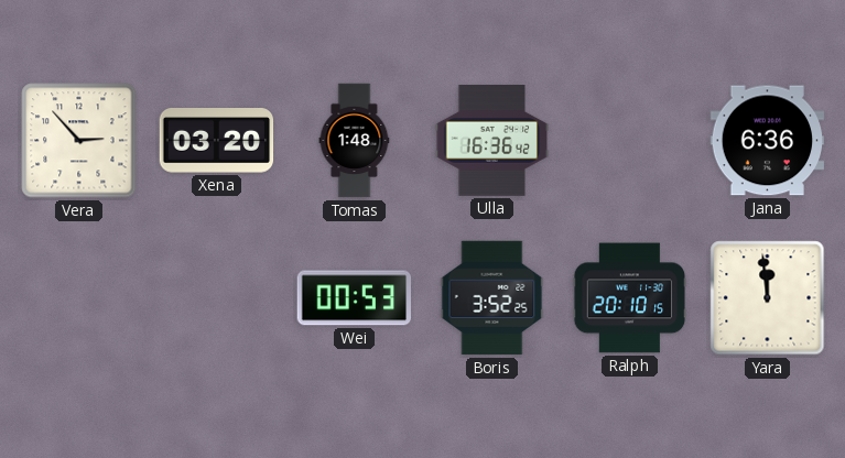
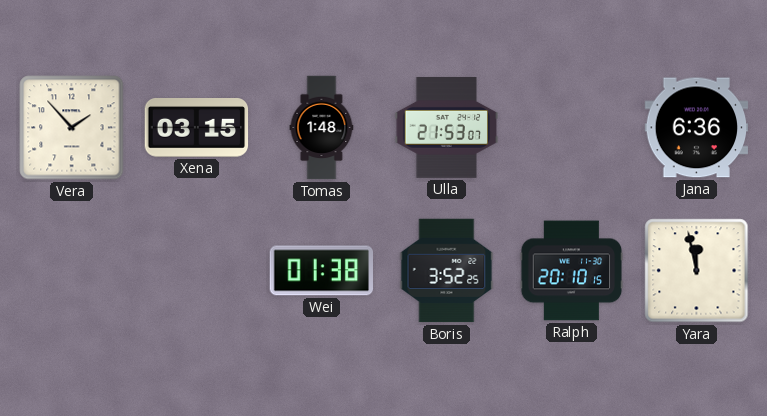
Vera: 2:53 -> 1:53
Xena: 03:20 -> 03:15
Ulla: 16:36 -> 21:53
Wei: 00:53 -> 01:38
Yara: 11:59 -> 11:58
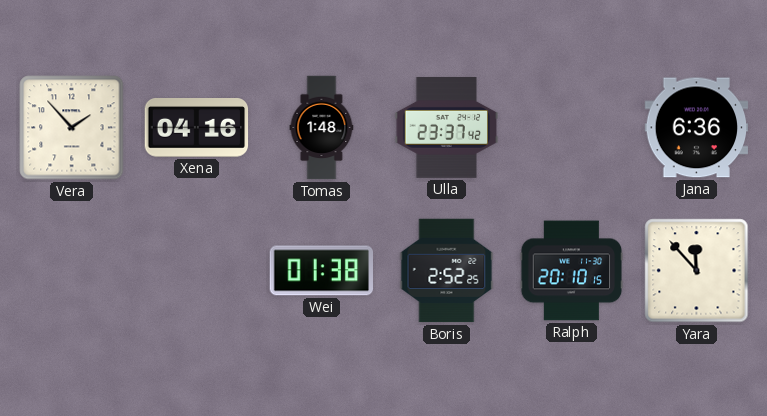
Xena: 03:15 -> 04:16
Ulla: 21:53 -> 23:37
Boris: 3:52 -> 2:52
Yara: 11:58 -> 11:53
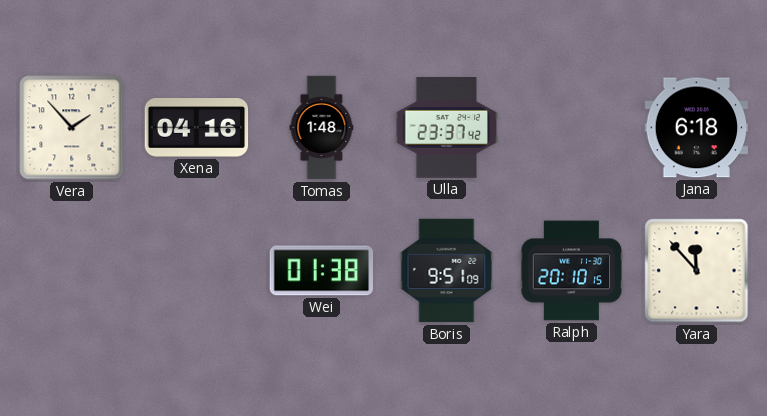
Jana: 6:36 -> 6:18
Boris: 2:52 -> 9:51
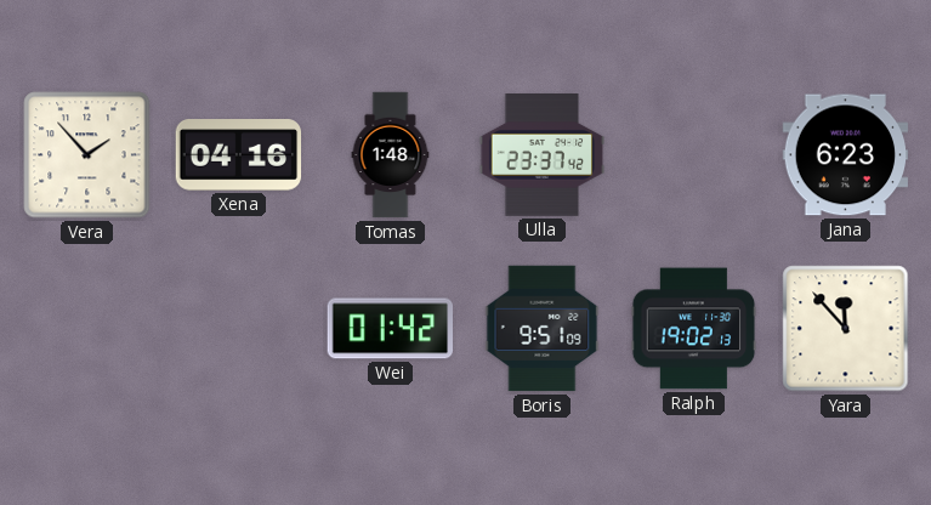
Jana: 6:18 -> 6:23
Wei: 01:38 -> 01:42
Ralph: 20:10 -> 19:02
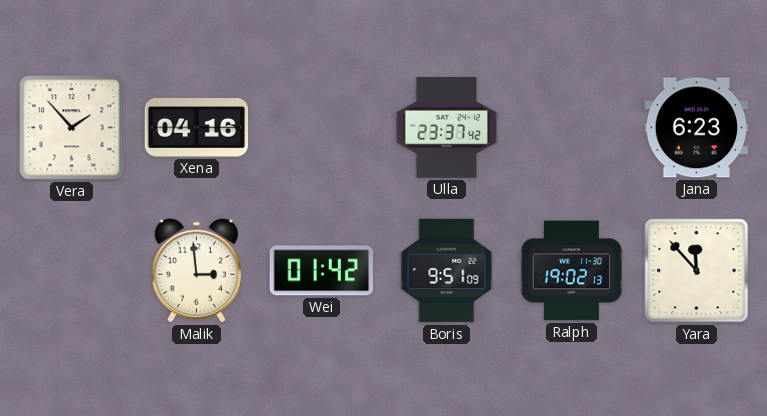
Tomas: 1:48 -> none
Malik: none -> 2:59
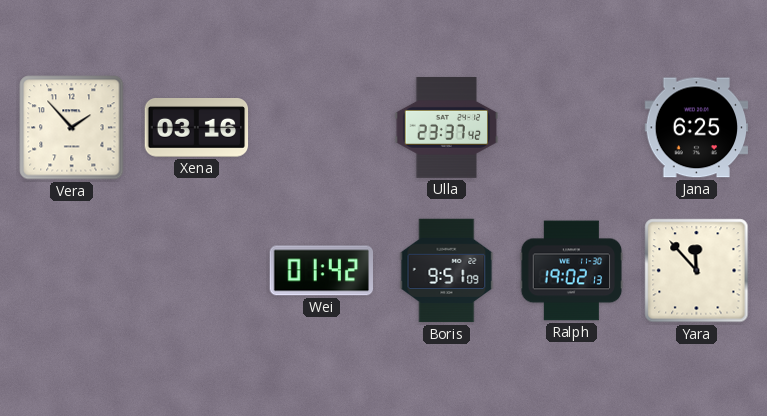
Xena: 04:16 -> 03:16
Jana: 6:23 -> 6:25
Malik: 2:59 -> none
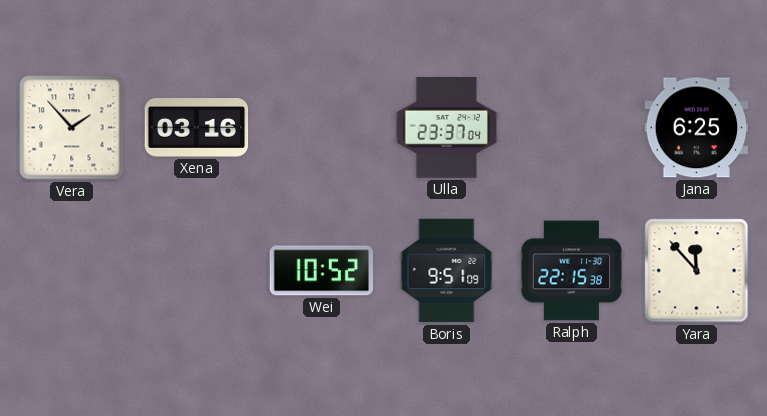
Ulla: 23:37:42 -> 23:37:04
Wei: 01:42 -> 10:52
Ralph: 19:02 -> 22:15
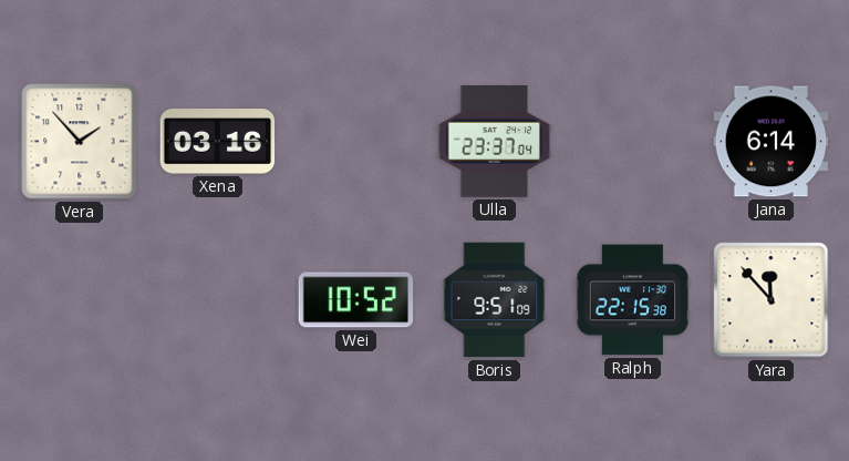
Jana: 6:25 -> 6:14
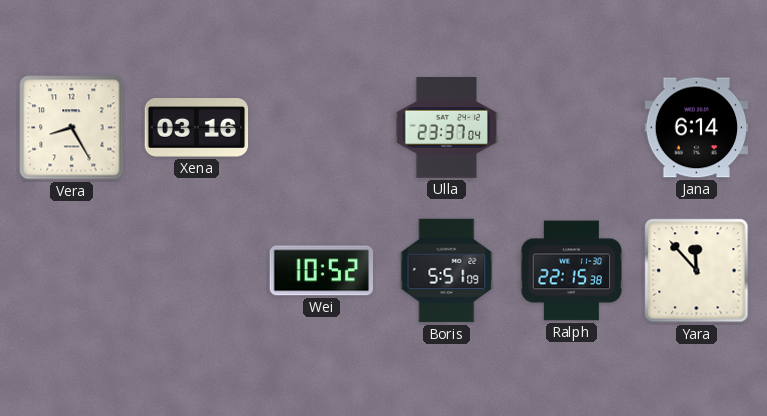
Vera: 1:53 -> 8:25
Boris: 9:51 -> 5:51
